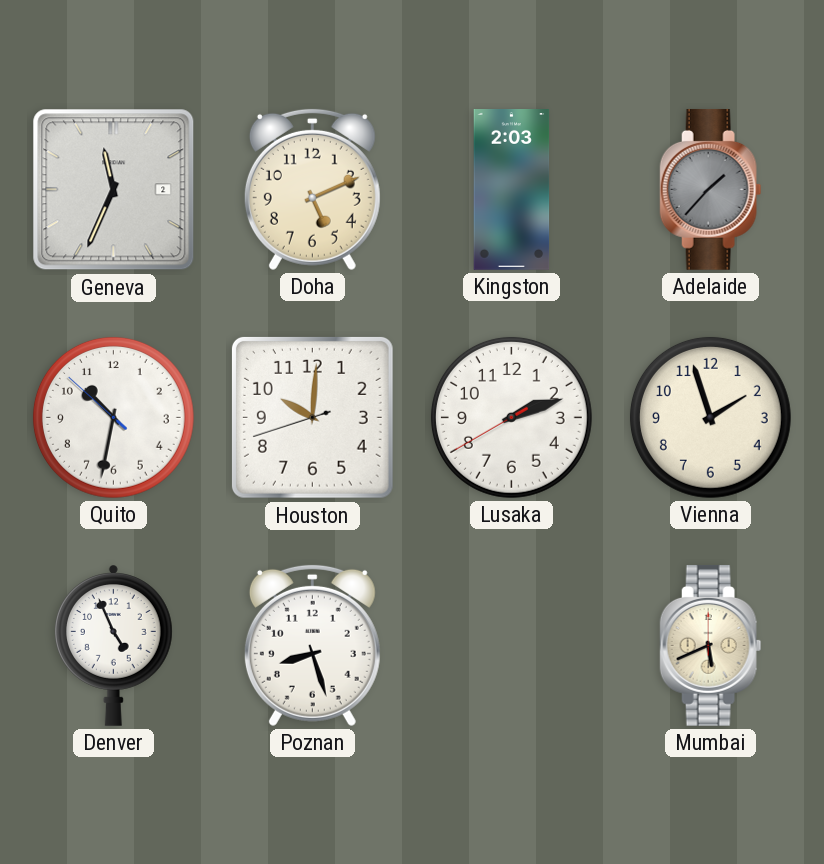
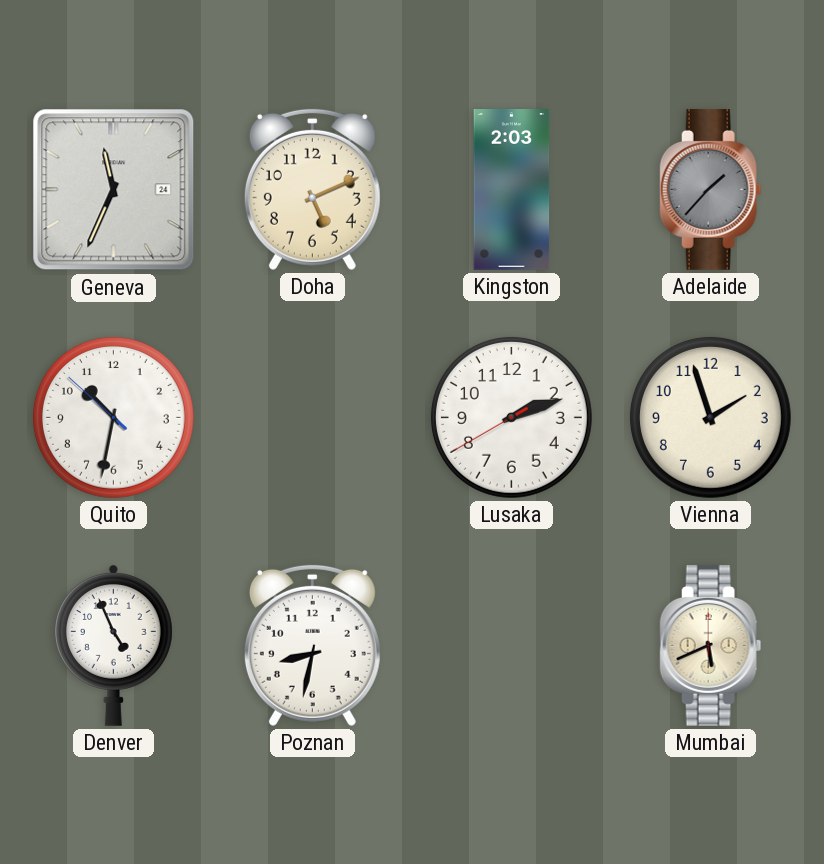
Geneva date: 2 -> 24
Houston: 10:00 -> none
Poznan: 8:27 -> 8:32
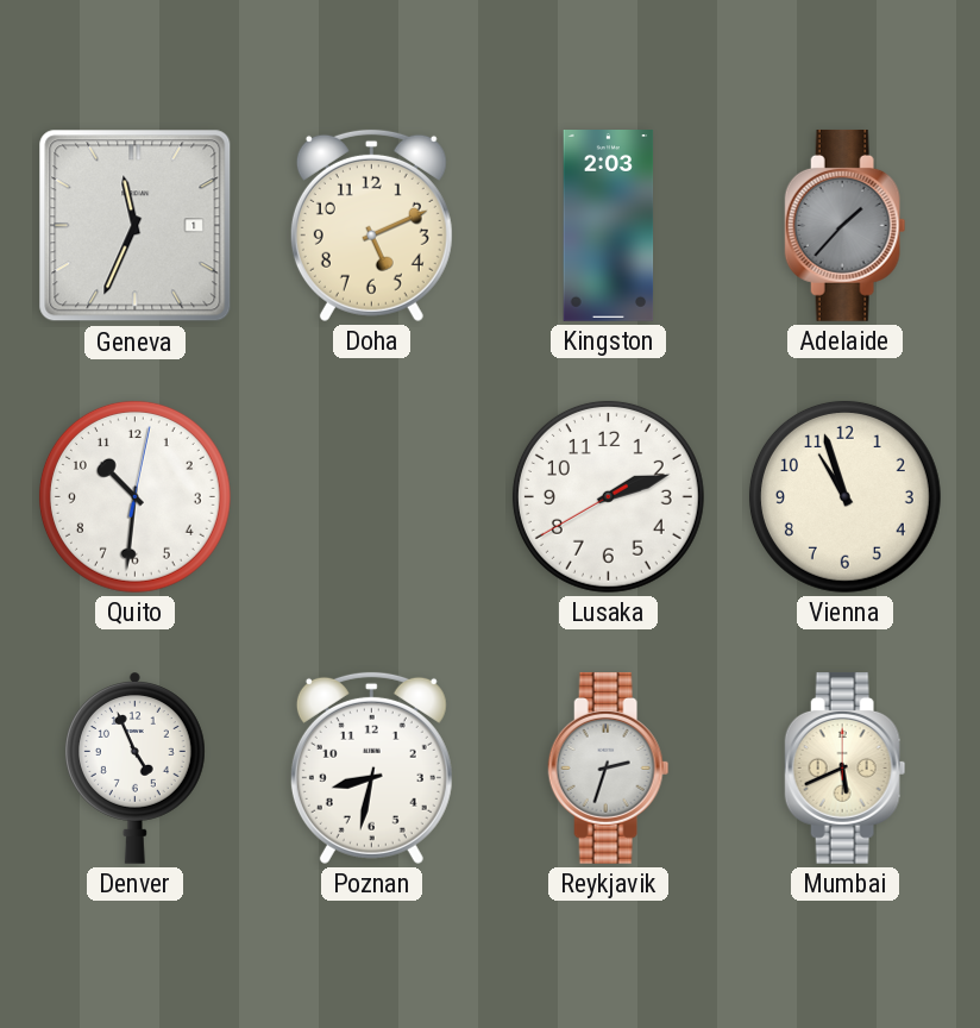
Geneva date: 24 -> 1
Quito: 10:31:52 -> 10:31:02
Vienna: 1:57 -> 10:57
Reykjavik: none -> 2:33
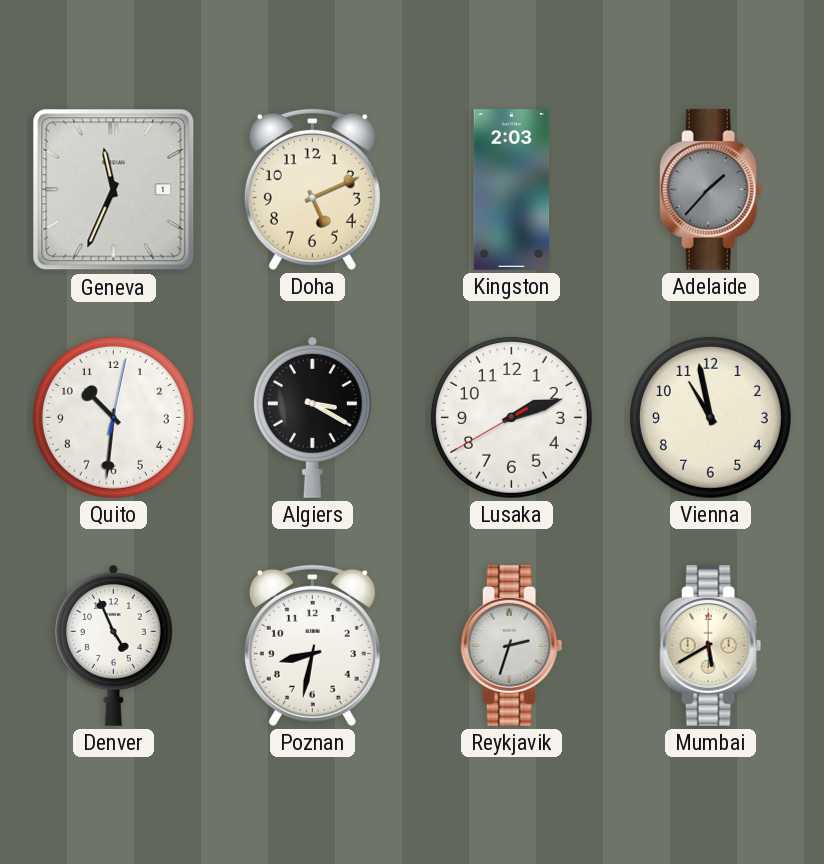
Algiers: none -> 3:20
Vienna: 10:57 -> 10:58
Mumbai: 5:41 -> 5:40
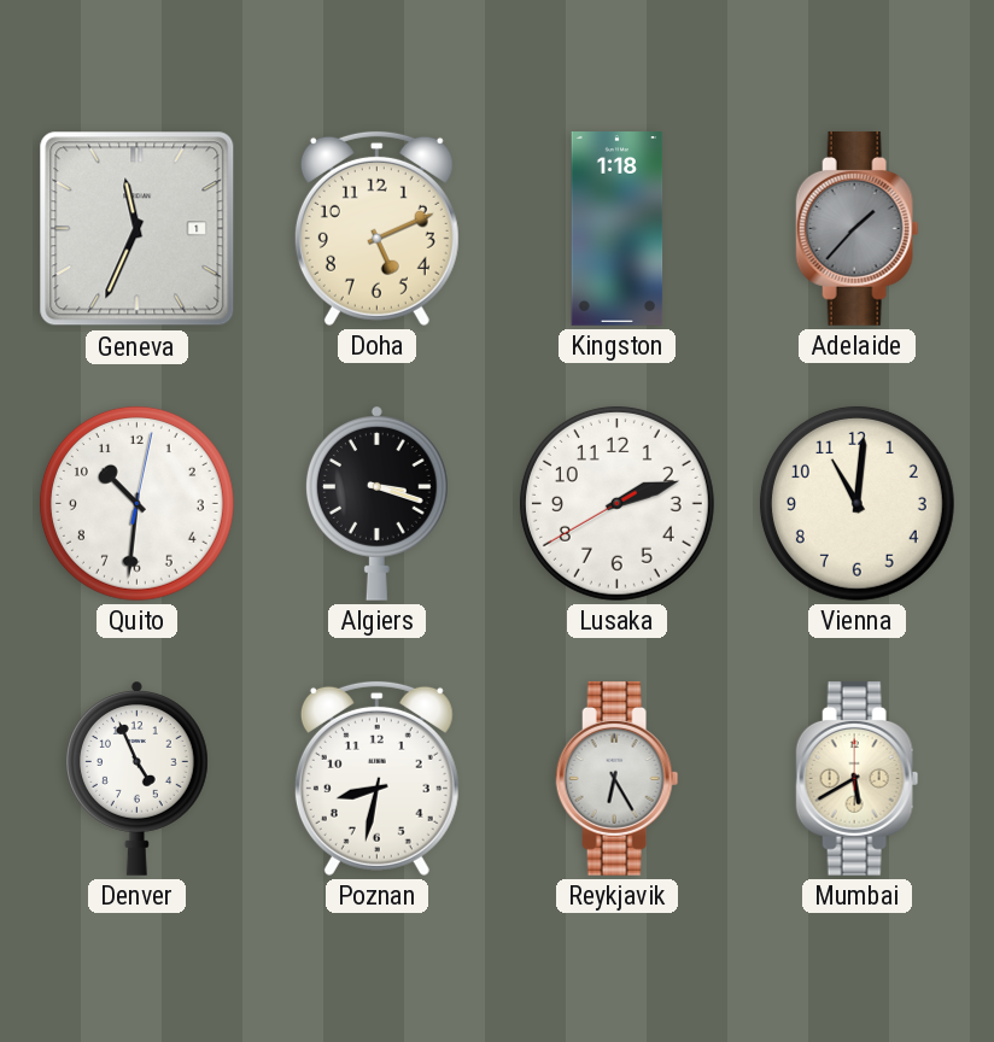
Kingston: 2:03 -> 1:18
Algiers: 3:20 -> 3:18
Vienna: 10:58 -> 11:01
Reykjavik: 2:33 -> 6:25
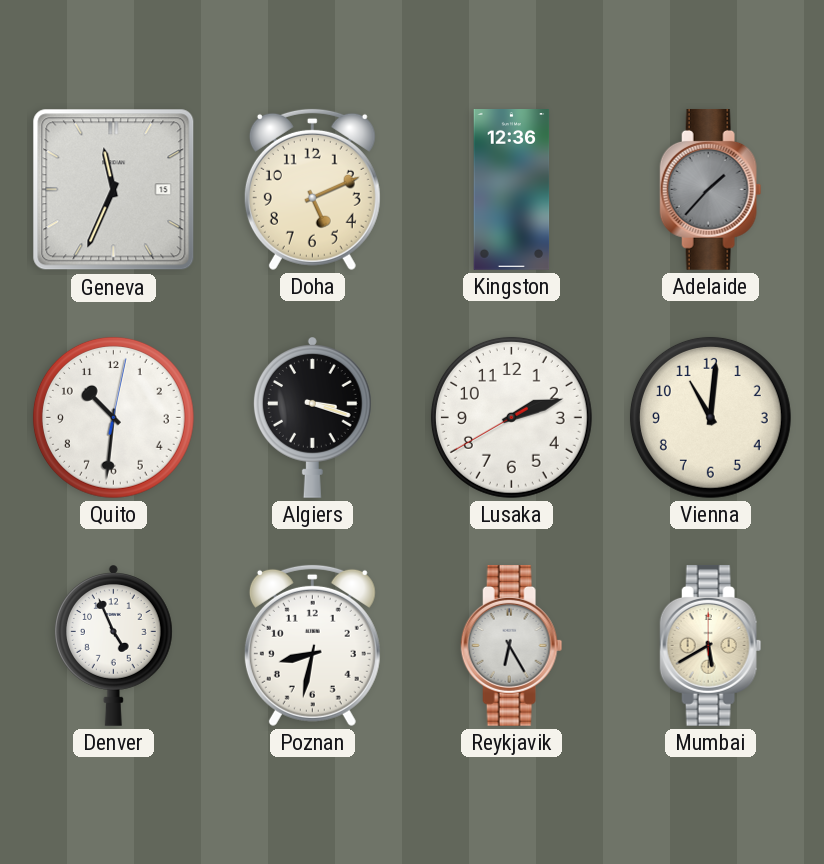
Geneva date: 1 -> 15
Kingston: 1:18 -> 12:36
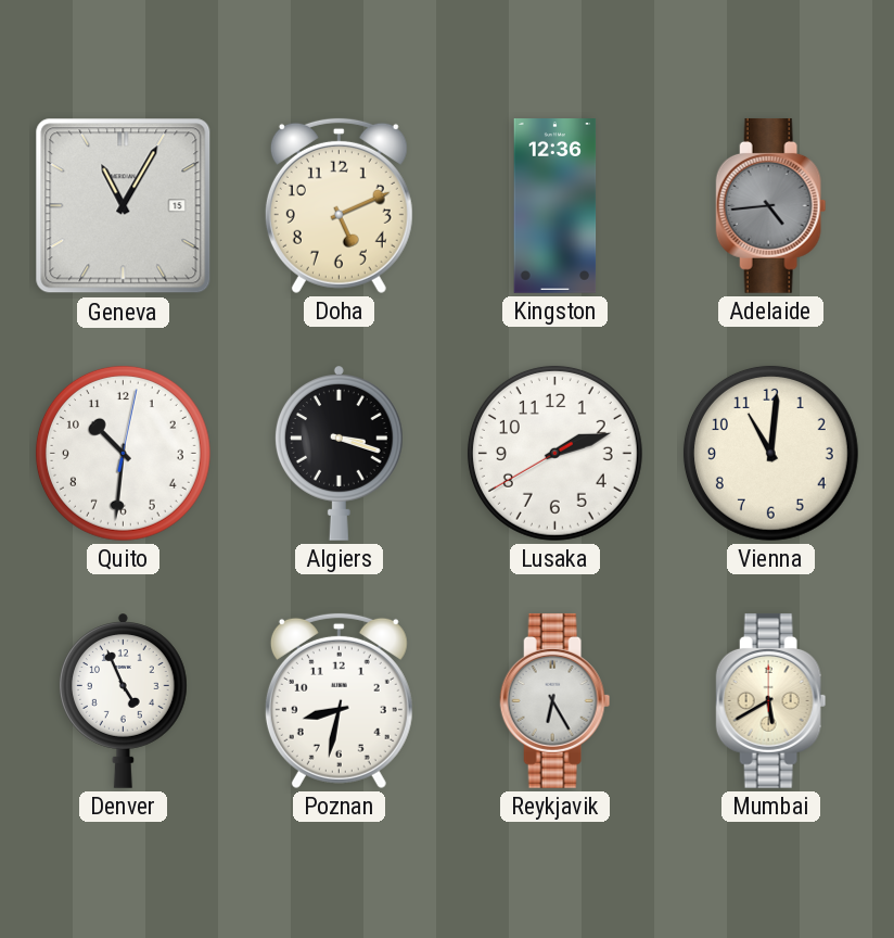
Geneva: 11:34 -> 11:05
Adelaide: 1:37 -> 4:44
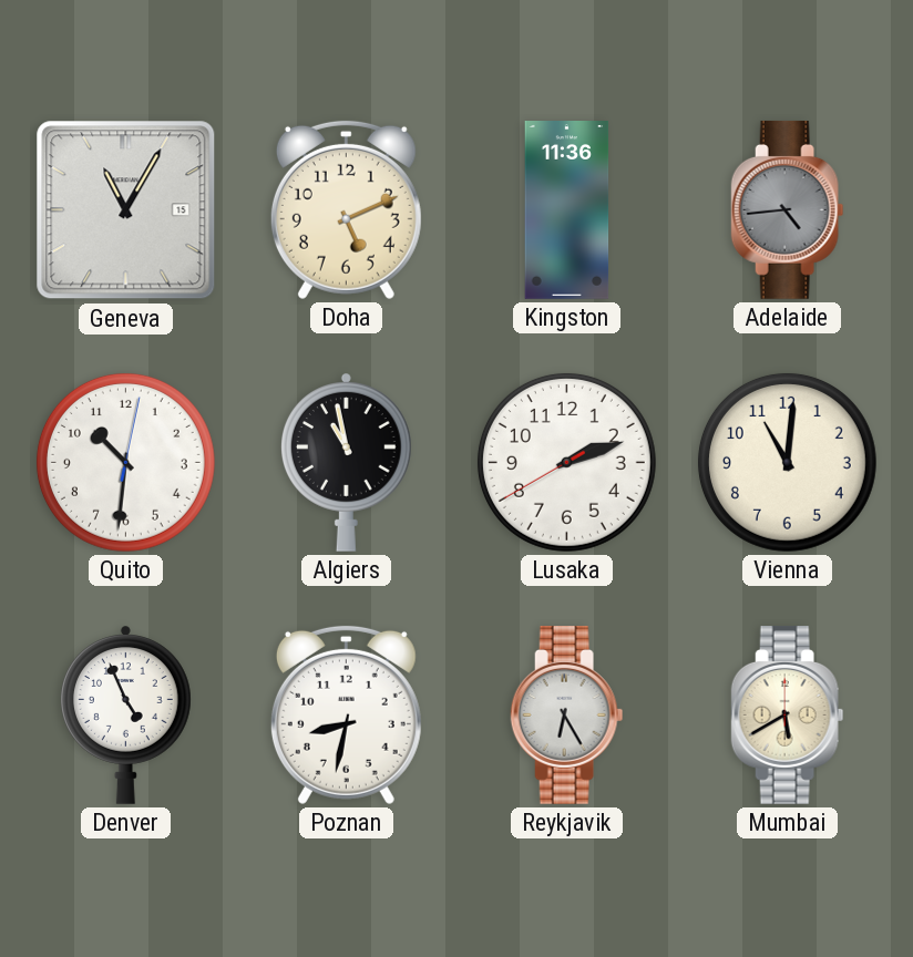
Kingston: 12:36 -> 11:36
Algiers: 3:18 -> 10:58
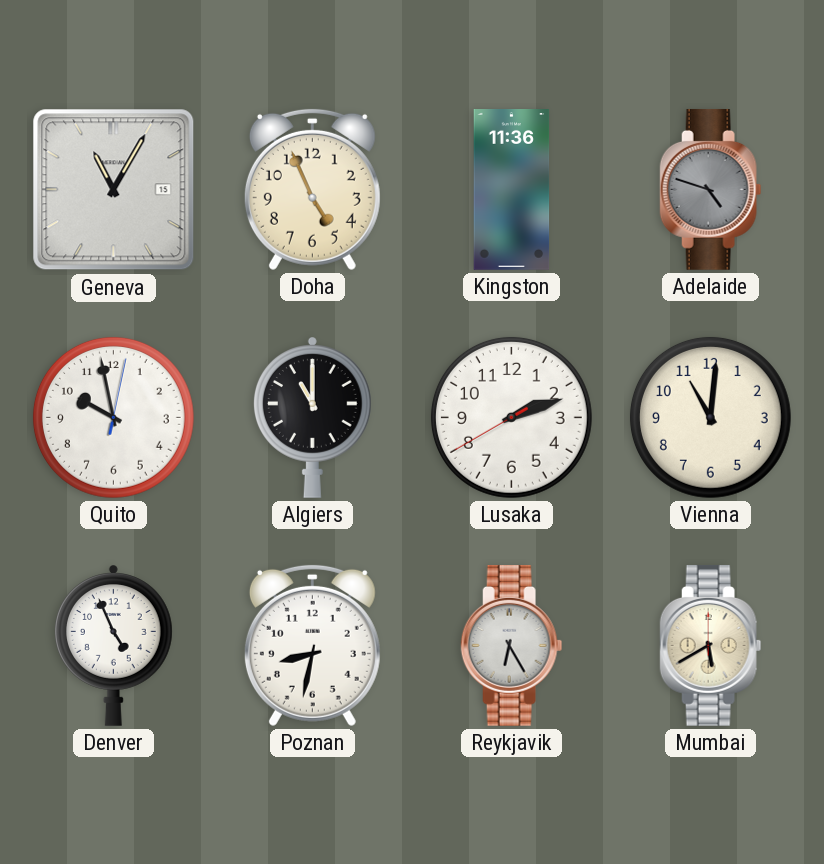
Doha: 5:11 -> 4:56
Adelaide: 4:44 -> 4:48
Quito: 10:31 -> 9:58
Algiers: 10:58 -> 11:00
